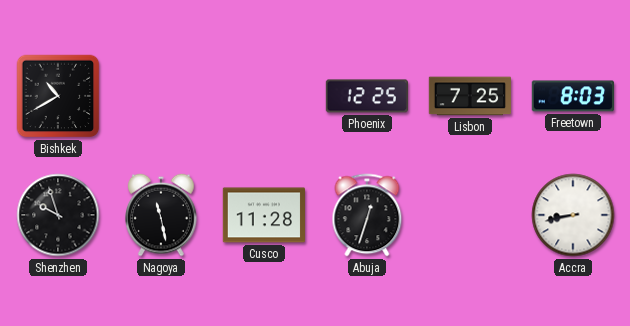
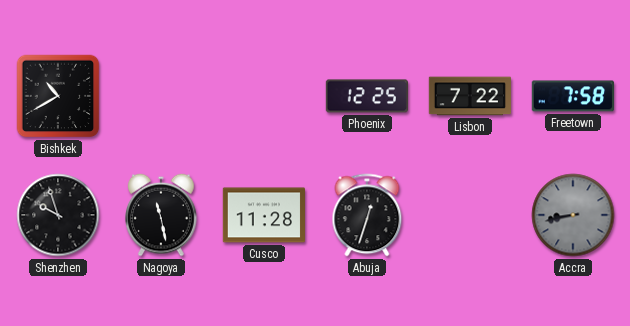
Lisbon: 7:25 -> 7:22
Freetown: 8:03 -> 7:58
Accra dial: white -> grey
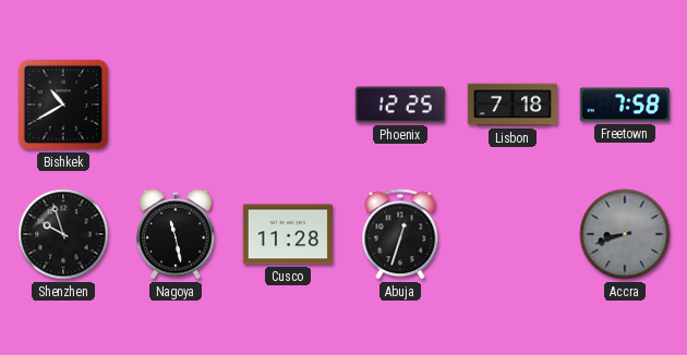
Lisbon: 7:22 -> 7:18
Accra: 8:43 -> 8:42
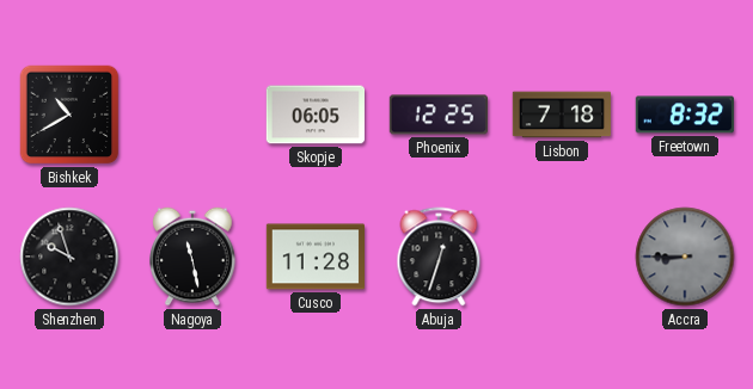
Skopje: none -> 06:05
Freetown: 7:58 -> 8:32
Accra: 8:42 -> 8:45
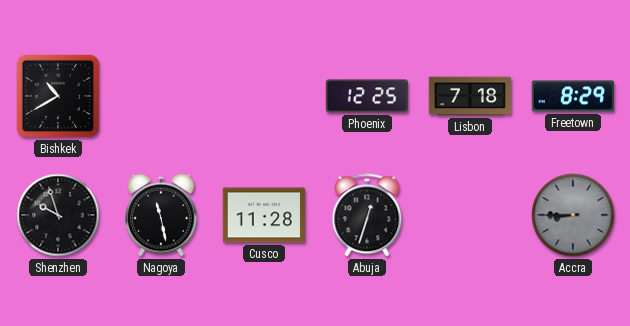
Skopje: 06:05 -> none
Freetown: 8:32 -> 8:29
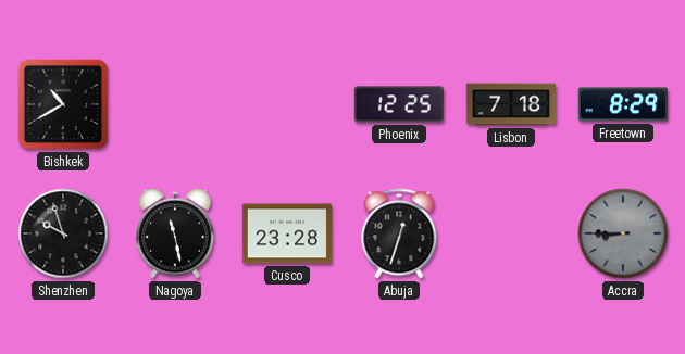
Cusco: 11:28 -> 23:28
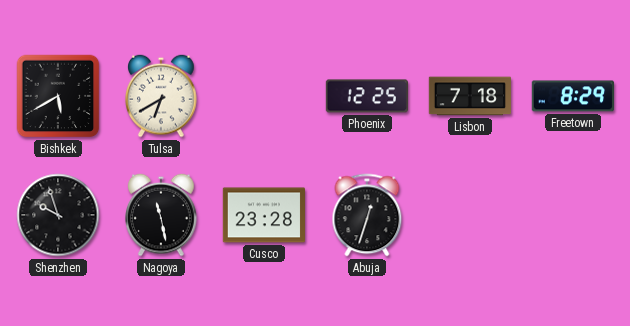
Bishkek: 10:40 -> 5:40
Tulsa: none -> 6:40
Accra: 8:45 -> none
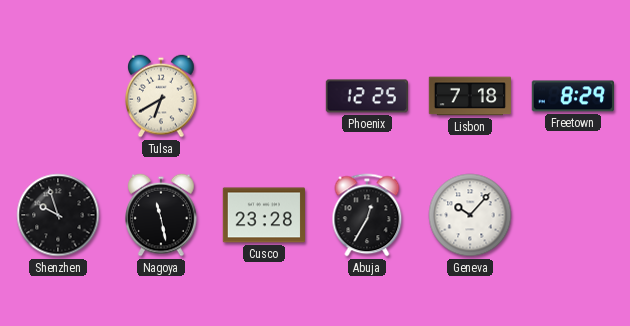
Bishkek: 5:40 -> none
Abuja: 12:33 -> 12:35
Geneva: none -> 10:07
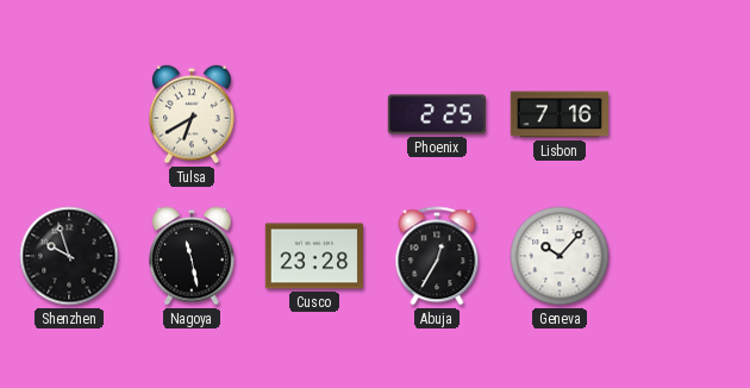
Phoenix: 12:25 -> 2:25
Lisbon: 7:18 -> 7:16
Freetown: 8:29 -> none
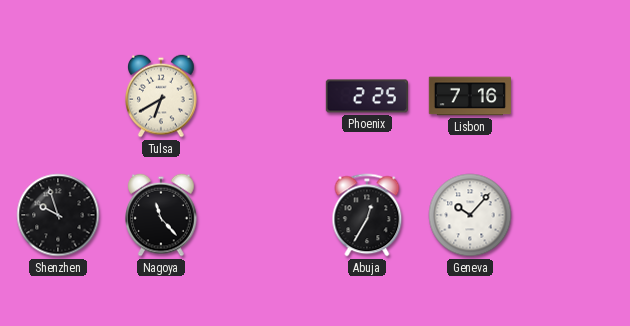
Nagoya: 11:28 -> 11:23
Cusco: 23:28 -> none
